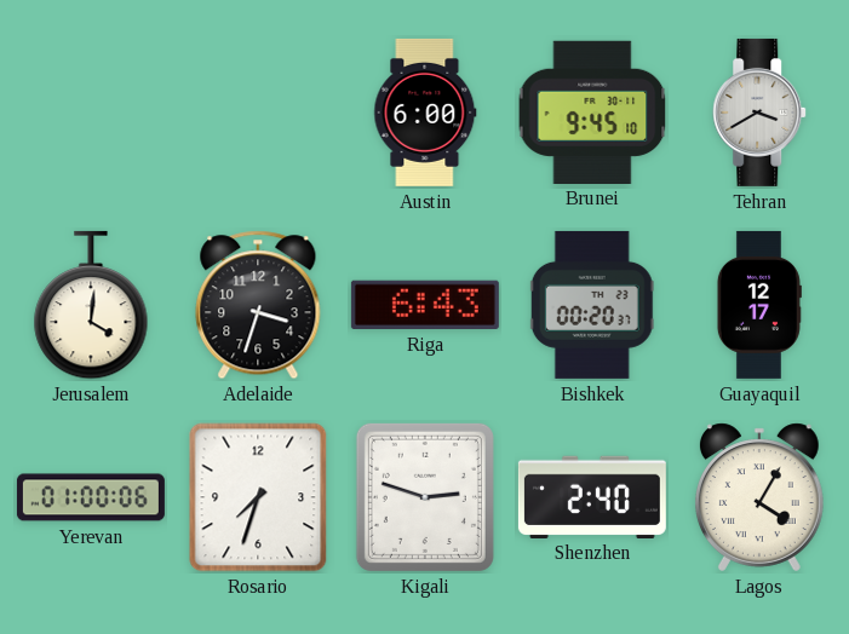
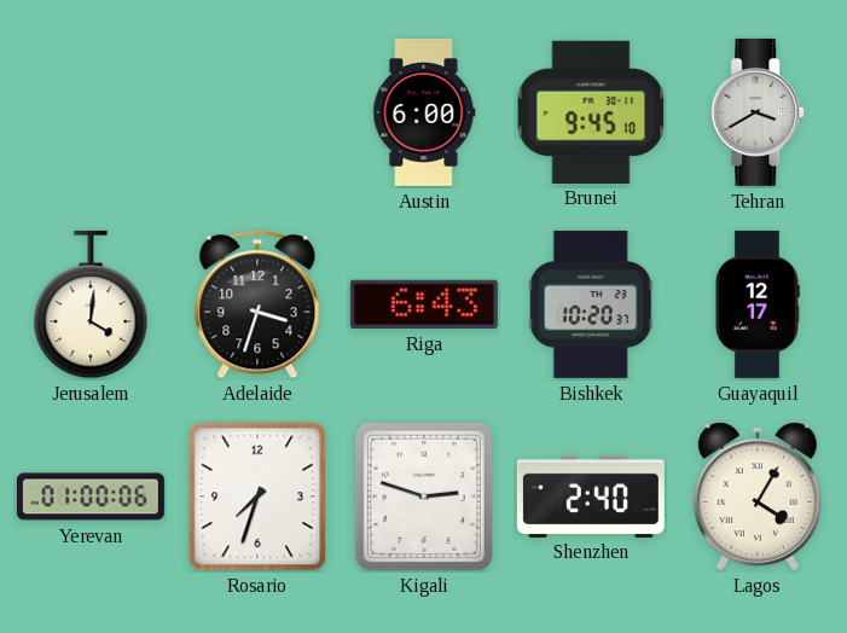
Bishkek: 00:20 -> 10:20
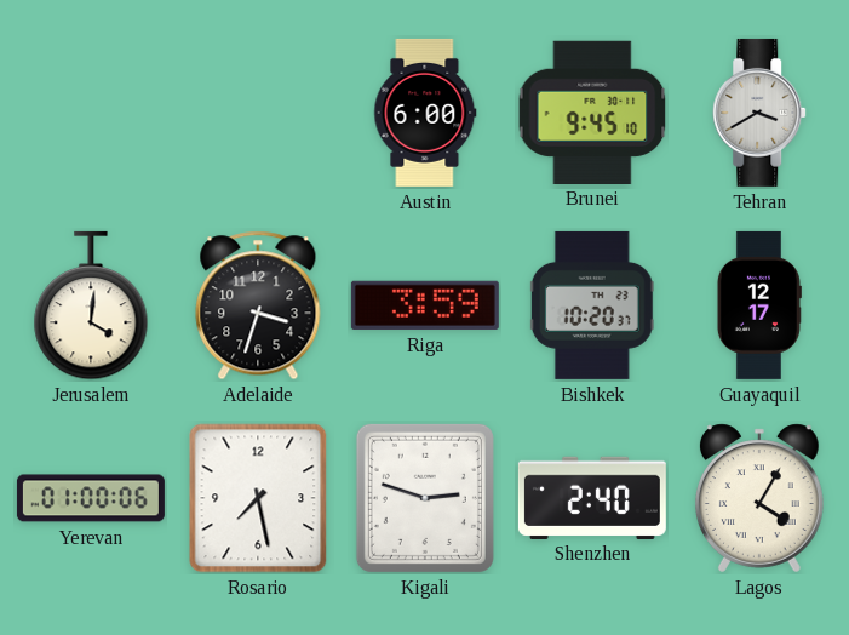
Riga: 6:43 -> 3:59
Rosario: 7:33 -> 7:28
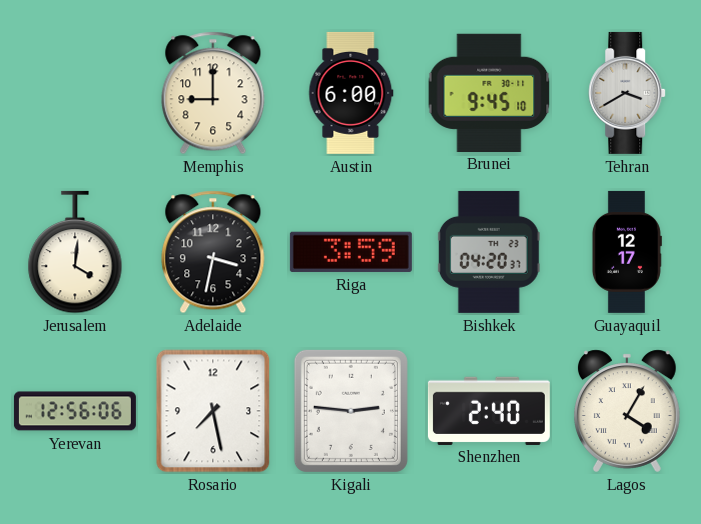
Memphis: none -> 9:00
Adelaide: 3:33 -> 3:32
Bishkek: 10:20 -> 04:20
Yerevan: 01:00 -> 12:56
Kigali: 2:48 -> 2:46
